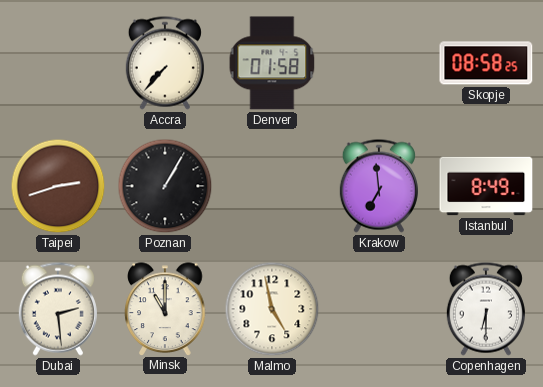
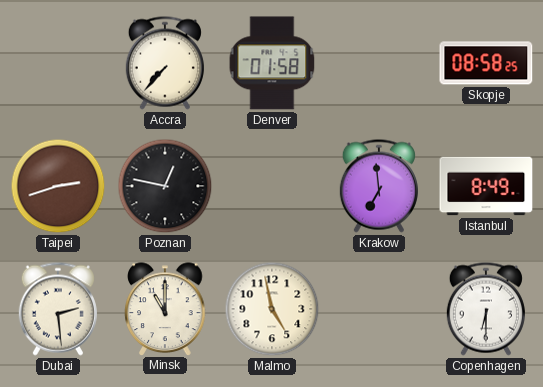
Poznan: 1:05 -> 12:47
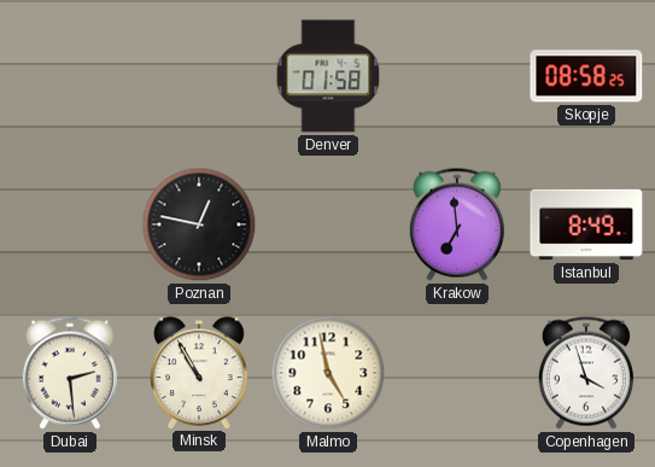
Accra: 7:37 -> none
Taipei: 2:42 -> none
Minsk: 11:00 -> 10:55
Copenhagen: 6:30 -> 3:57
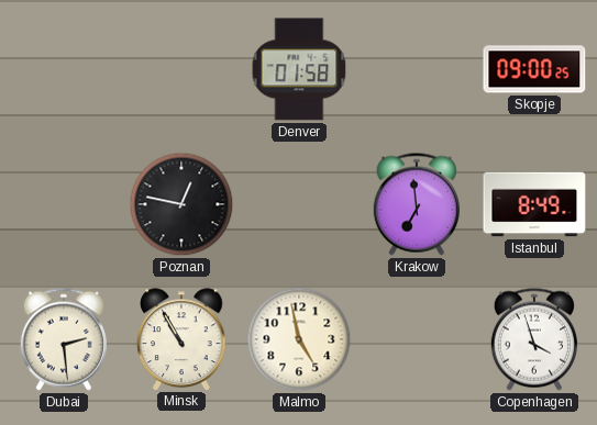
Skopje: 08:58 -> 09:00
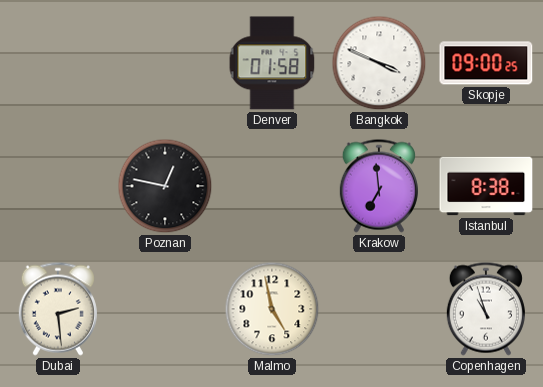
Bangkok: none -> 3:49
Istanbul: 8:49 -> 8:38
Minsk: 10:55 -> none
Copenhagen: 3:57 -> 10:57
